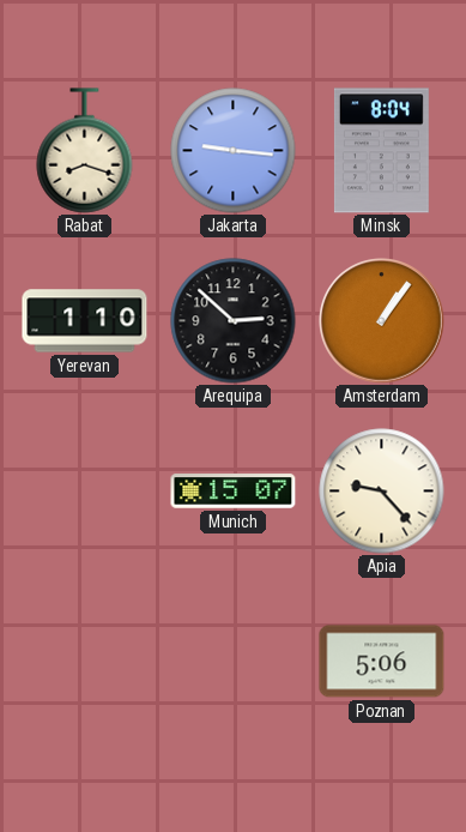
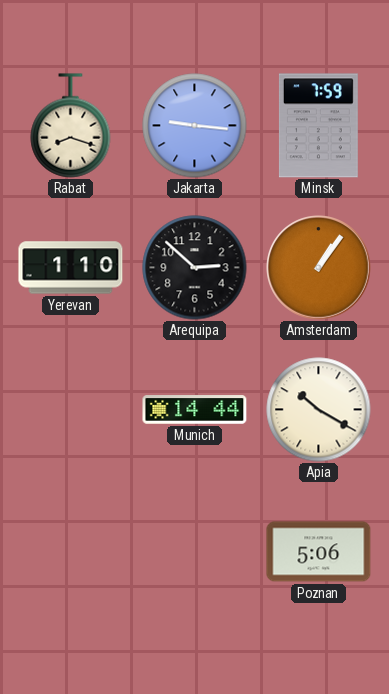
Minsk: 8:04 -> 7:59
Munich: 15:07 -> 14:44
Apia: 9:23 -> 10:20
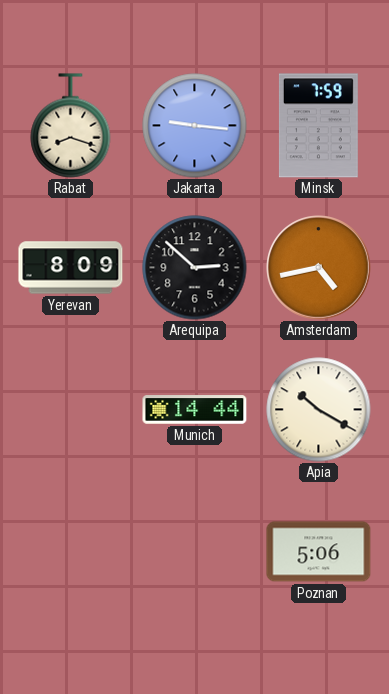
Yerevan: 1:10 -> 8:09
Amsterdam: 1:06 -> 4:43
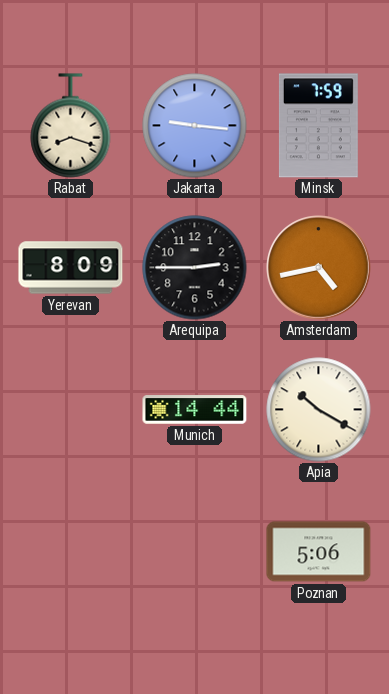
Arequipa: 2:52 -> 2:45
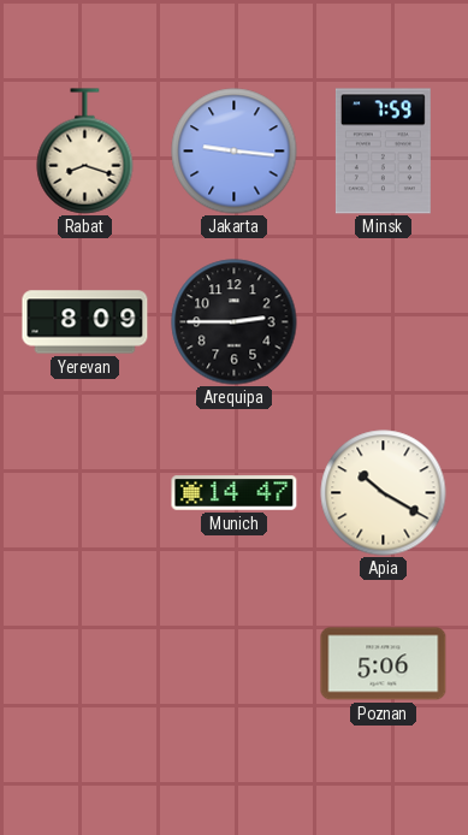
Amsterdam: 4:43 -> none
Munich: 14:44 -> 14:47
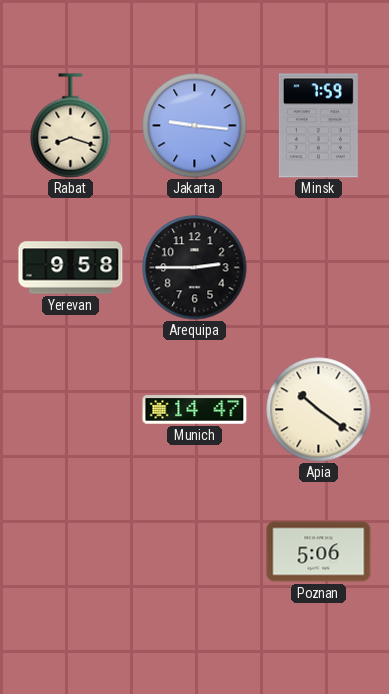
Yerevan: 8:09 -> 9:58
Apia: 10:20 -> 10:21
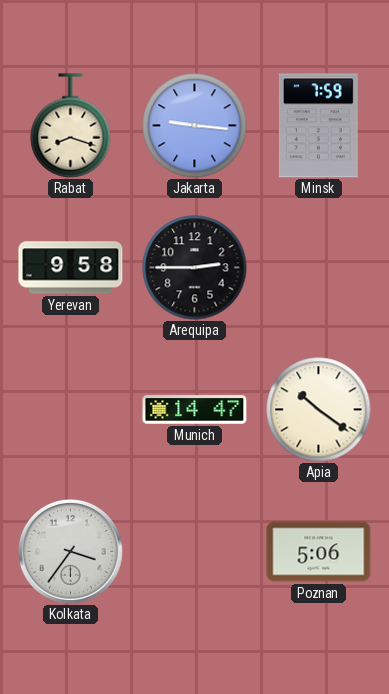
Kolkata: none -> 3:36
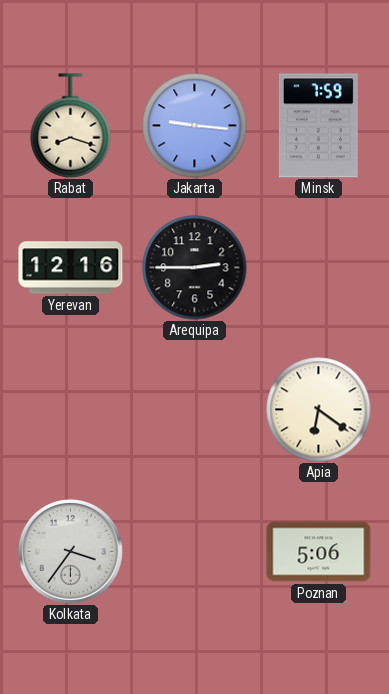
Yerevan: 9:58 -> 12:16
Munich: 14:47 -> none
Apia: 10:21 -> 6:21
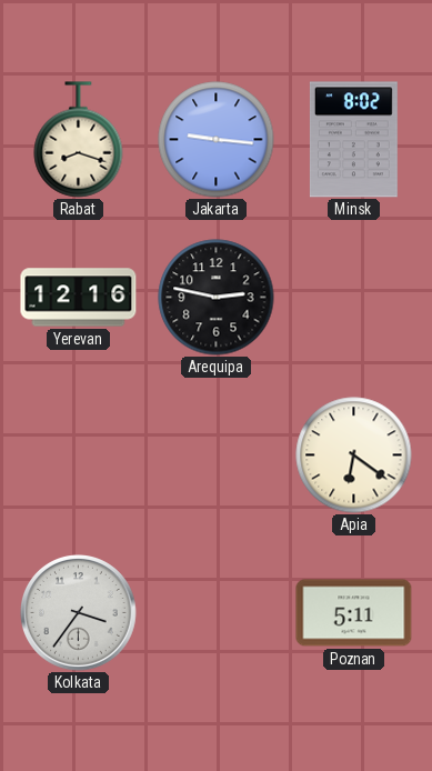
Minsk: 7:59 -> 8:02
Arequipa: 2:45 -> 2:47
Poznan: 5:06 -> 5:11
